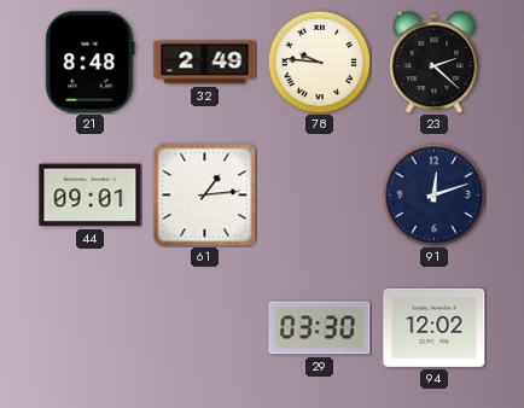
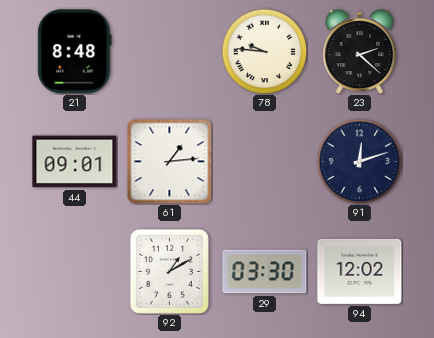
32: 2:49 -> none
92: none -> 1:10
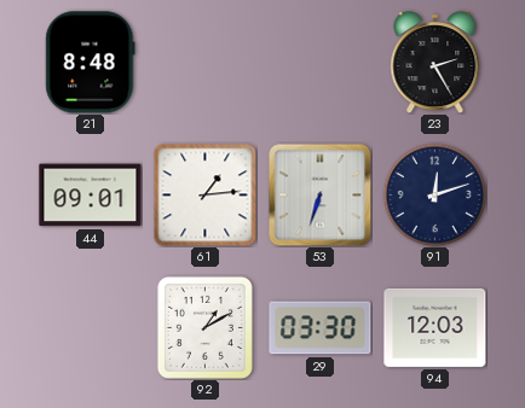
78: 9:46 -> none
23: 2:22 -> 2:25
53: none -> 6:33
94: 12:02 -> 12:03
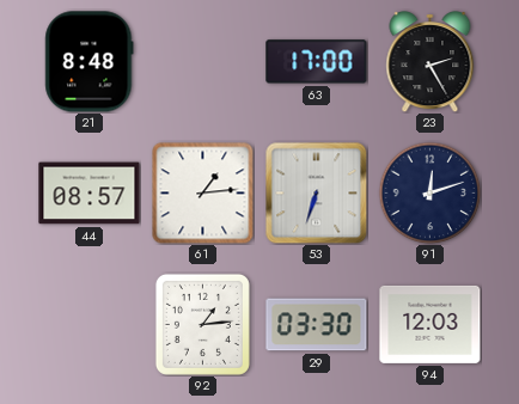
63: none -> 17:00
44: 09:01 -> 08:57
92: 1:10 -> 1:14
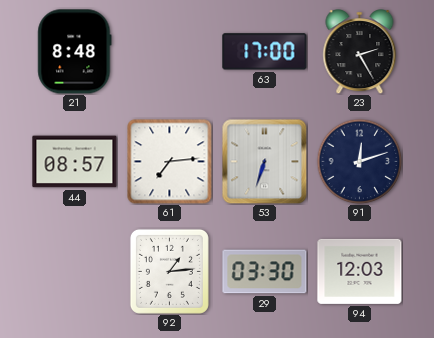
61: 1:14 -> 7:14
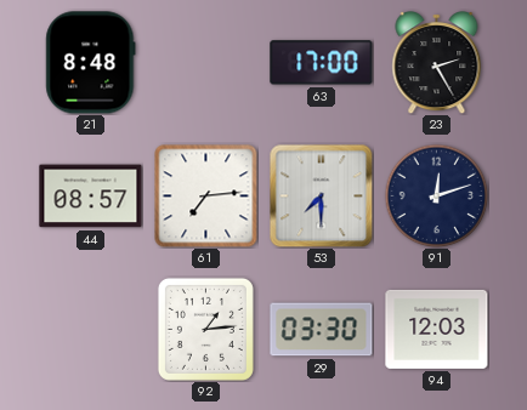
53: 6:33 -> 7:30
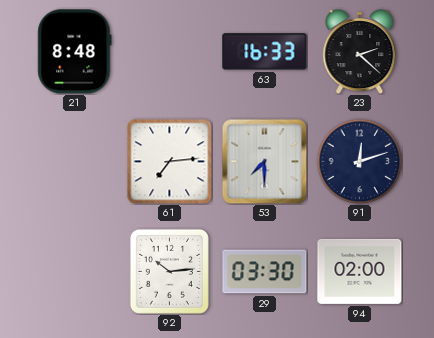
63: 17:00 -> 16:33
23: 2:25 -> 2:22
44: 08:57 -> none
92: 1:14 -> 10:14
94: 12:03 -> 02:00
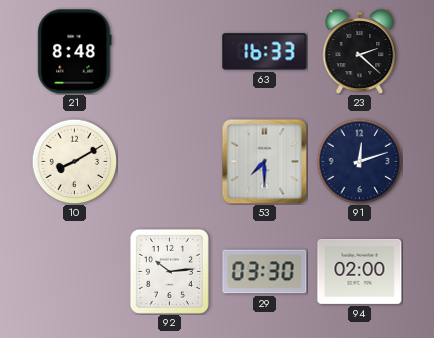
10: none -> 8:10
61: 7:14 -> none
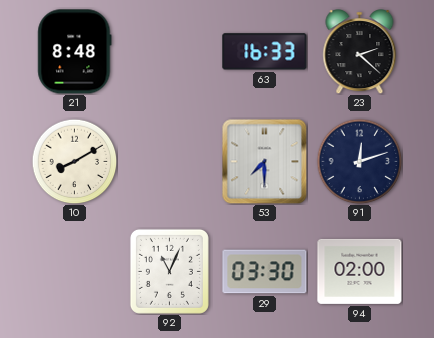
92: 10:14 -> 11:04
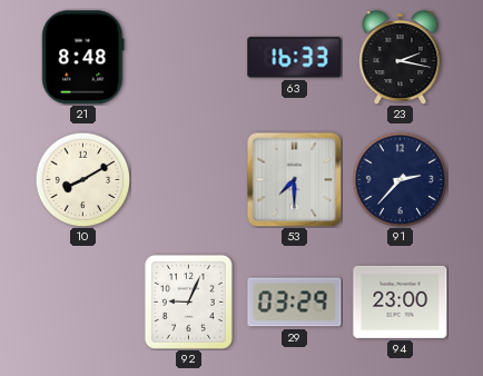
23: 2:22 -> 2:17
91: 12:12 -> 2:37
92: 11:04 -> 9:04
29: 03:30 -> 03:29
94: 02:00 -> 23:00
